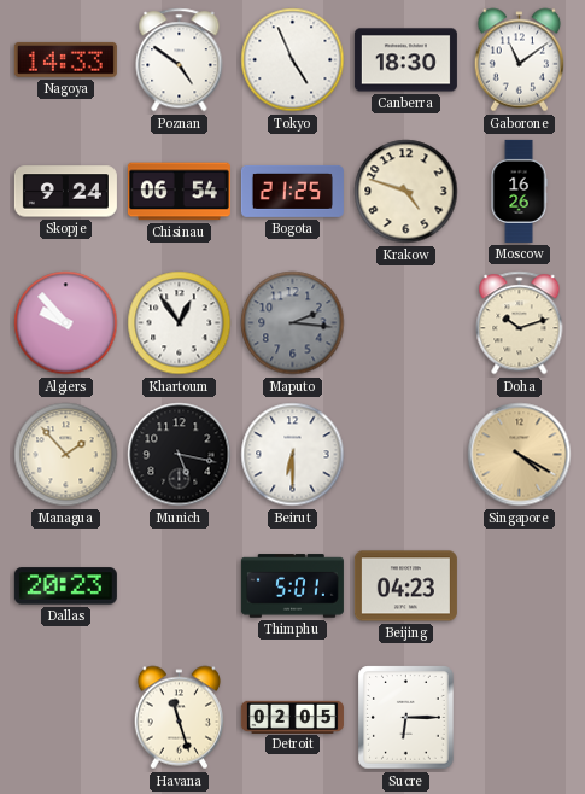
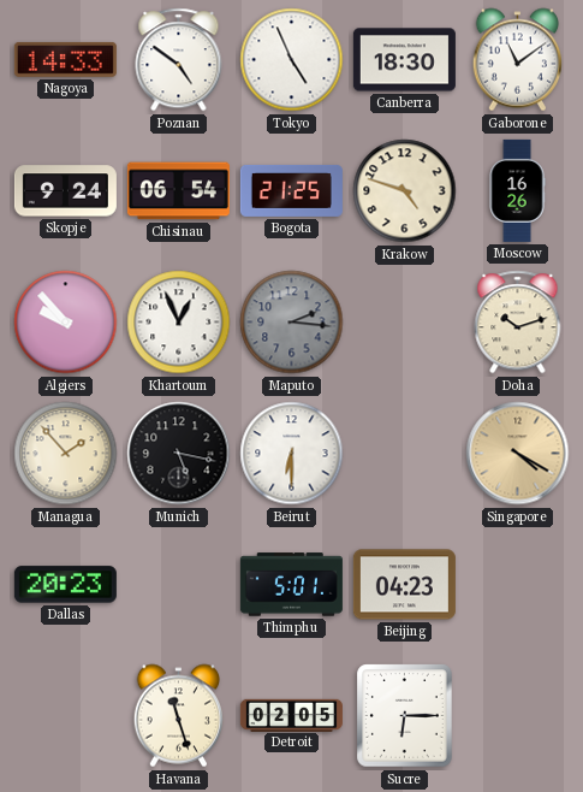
Khartoum: 12:54 -> 12:56
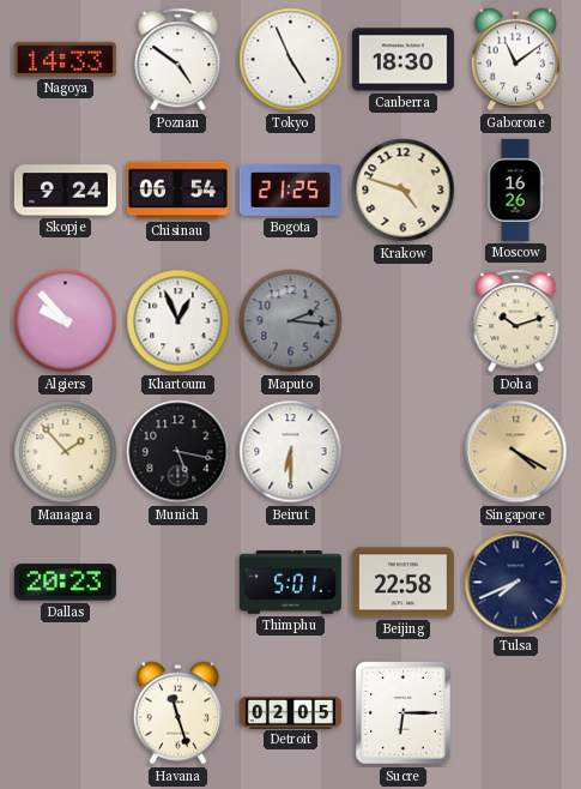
Beijing: 04:23 -> 22:58
Tulsa: none -> 7:41
